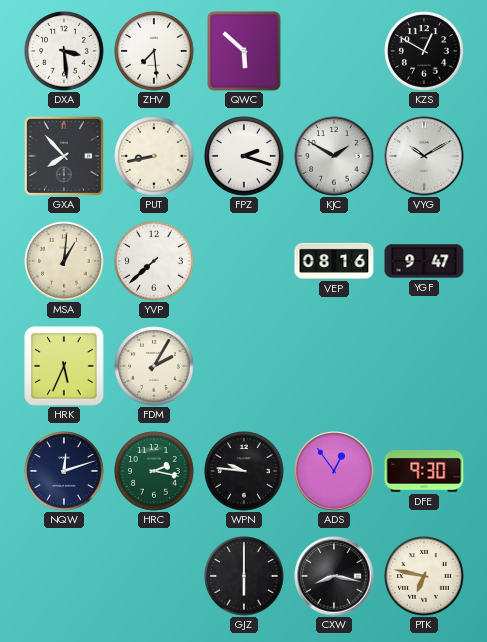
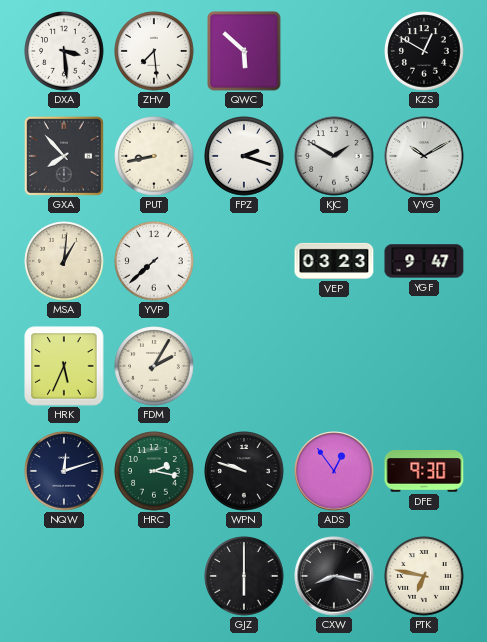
VEP: 08:16 -> 03:23
WPN: 9:46 -> 9:48
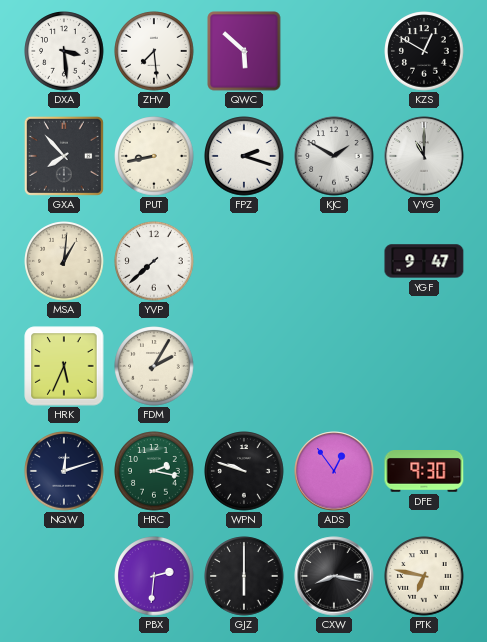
VYG: 10:10 -> 11:00
VEP: 03:23 -> none
PBX: none -> 2:31
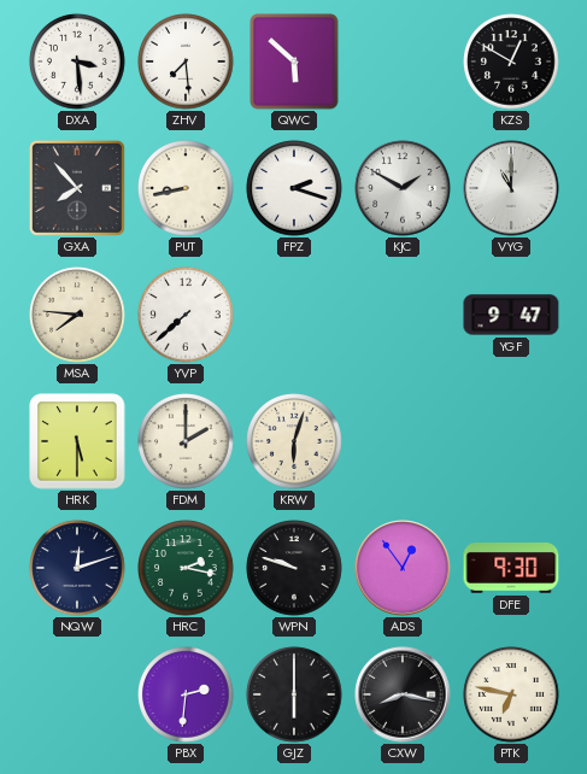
MSA: 1:01 -> 7:46
HRK: 5:34 -> 5:30
FDM: 2:05 -> 2:00
KRW: none -> 6:03
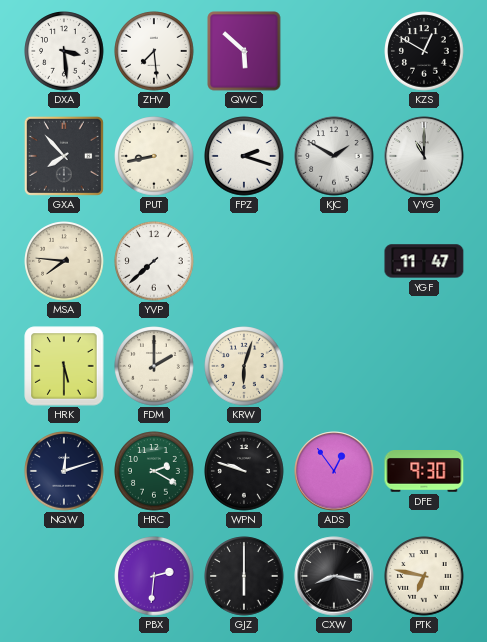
YGF: 9:47 -> 11:47
HRC: 2:17 -> 2:20
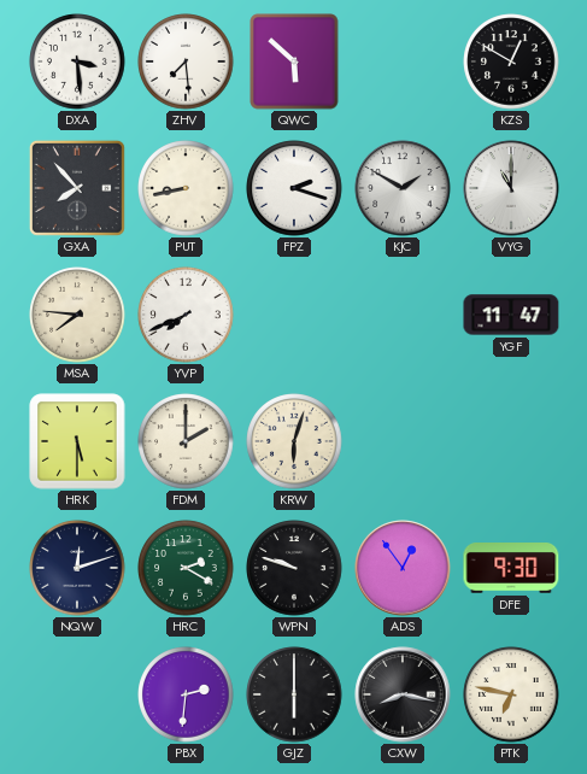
YVP: 7:38 -> 7:41
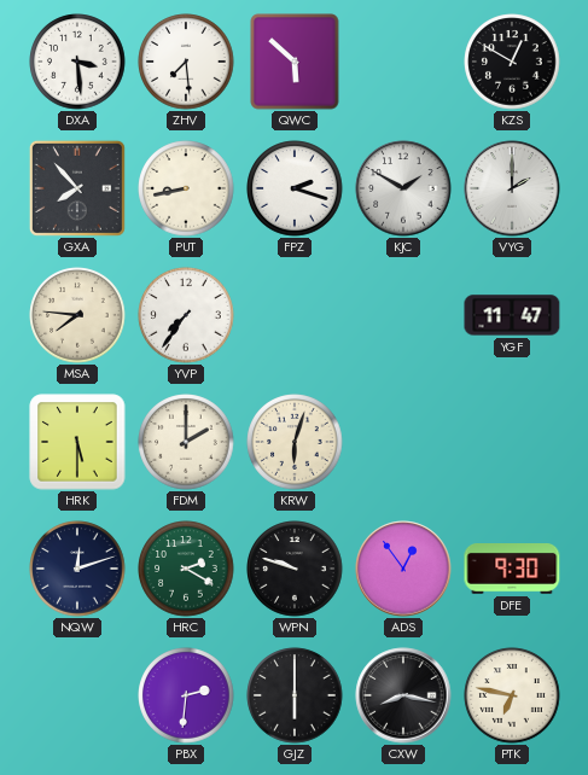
VYG: 11:00 -> 2:00
YVP: 7:41 -> 7:36
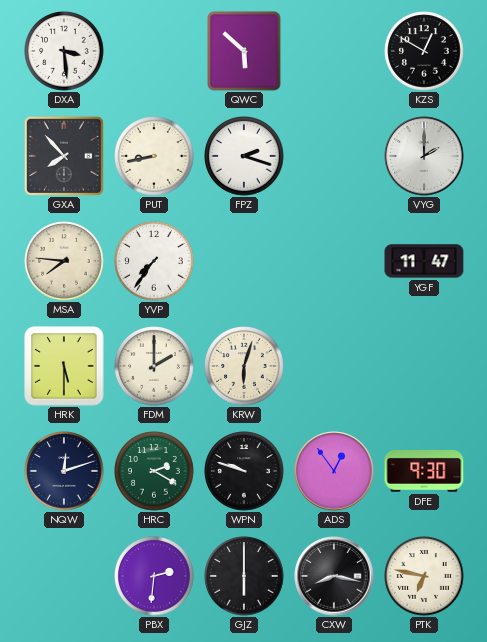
ZHV: 7:29 -> none
KJC: 1:50 -> none
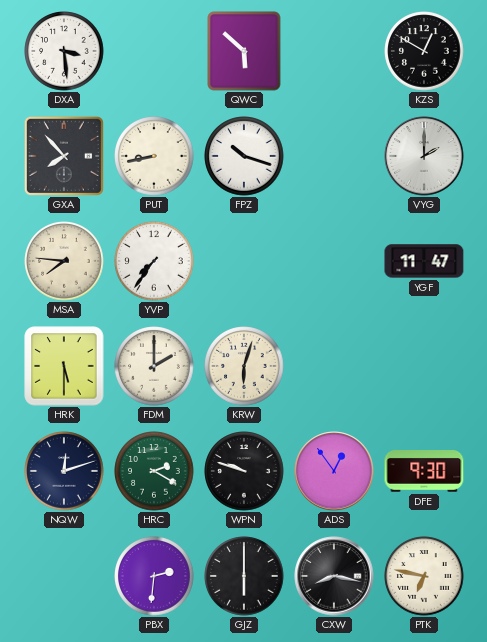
FPZ: 2:18 -> 10:18
